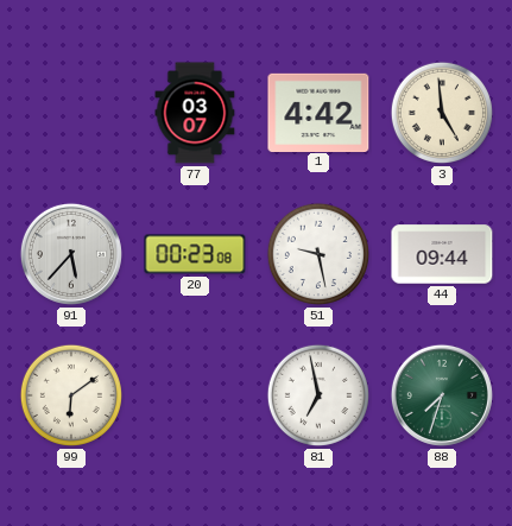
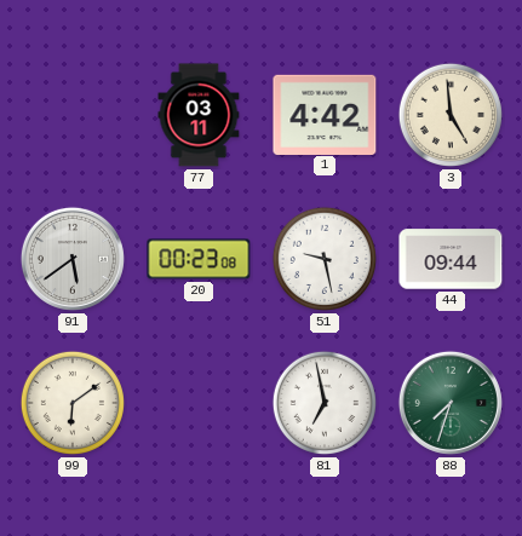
77: 03:07 -> 03:11
91: 5:37 -> 5:39
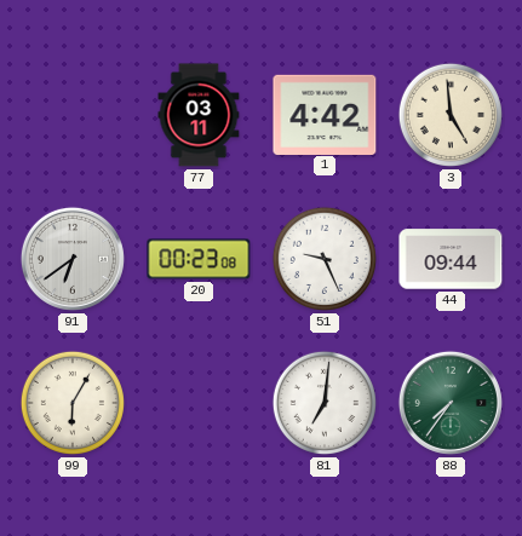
91: 5:39 -> 6:39
51: 9:28 -> 9:26
99: 6:09 -> 6:05
81: 6:58 -> 7:01
88: 7:33 -> 7:36
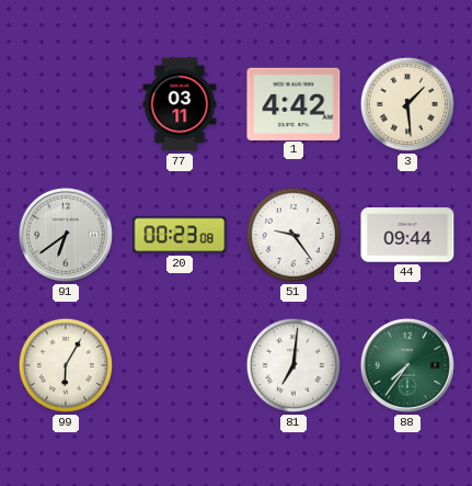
3: 4:59 -> 1:29
51: 9:26 -> 9:24
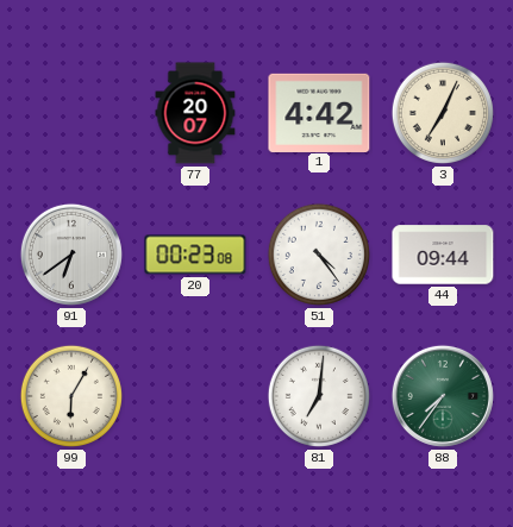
77: 03:11 -> 20:07
3: 1:29 -> 7:04
51: 9:24 -> 4:24
